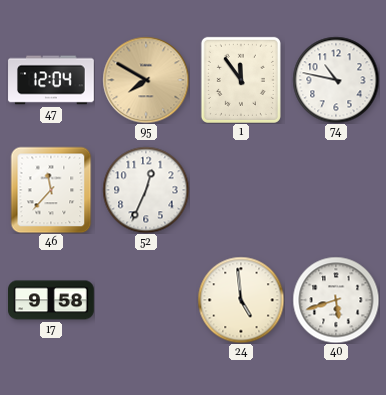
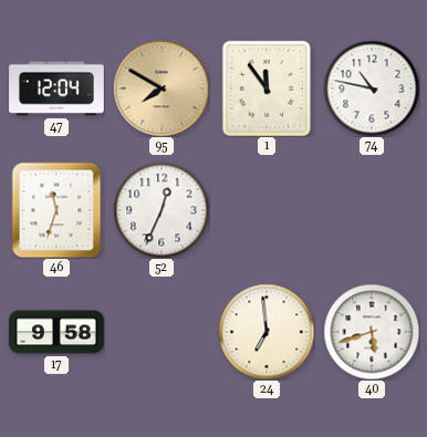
46: 11:37 -> 11:33
24: 4:59 -> 6:59
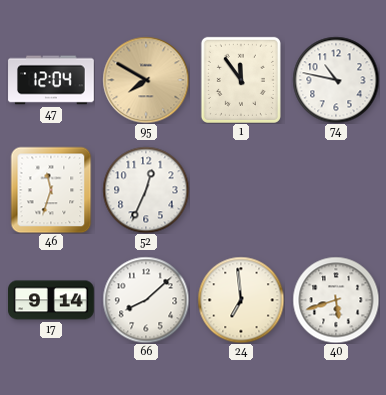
17: 9:58 -> 9:14
66: none -> 8:08
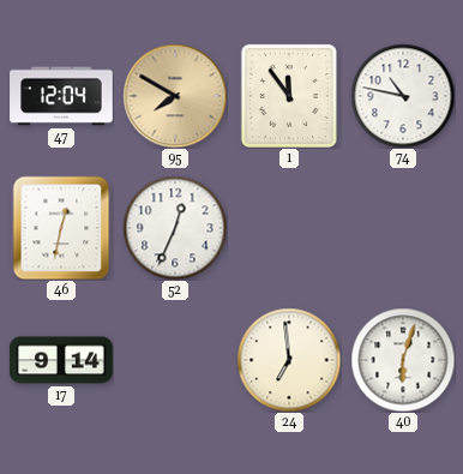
46: 11:33 -> 12:32
66: 8:08 -> none
40: 5:42 -> 6:03
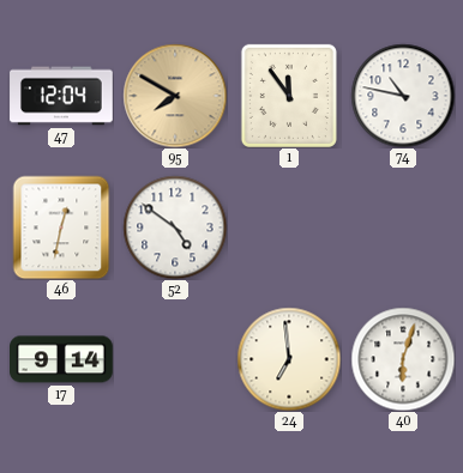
52: 12:34 -> 4:51
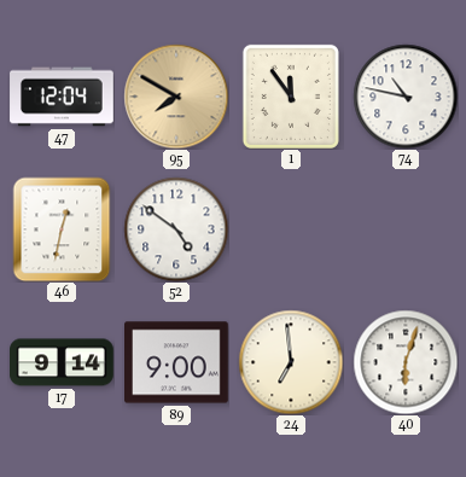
89: none -> 9:00
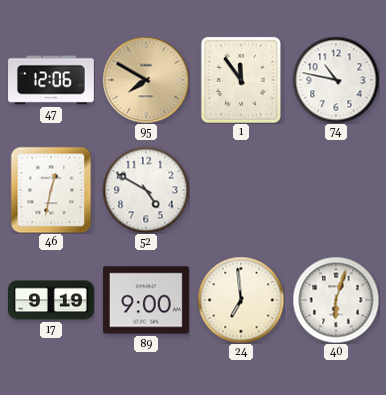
47: 12:04 -> 12:06
52: 4:51 -> 4:50
17: 9:14 -> 9:19
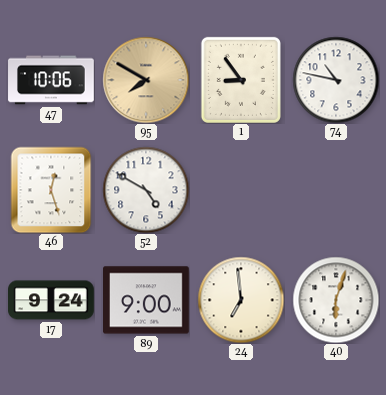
47: 12:06 -> 10:06
1: 11:54 -> 8:54
46: 12:32 -> 12:27
17: 9:19 -> 9:24
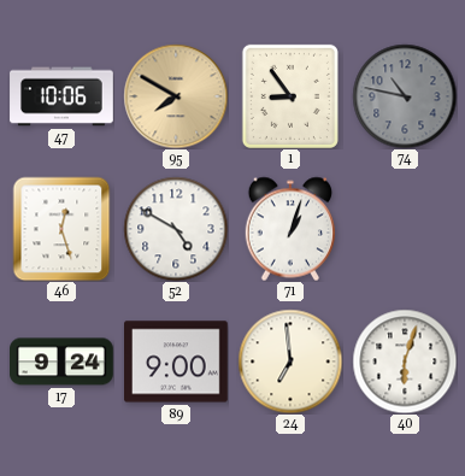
74 dial: white -> grey
71: none -> 1:03
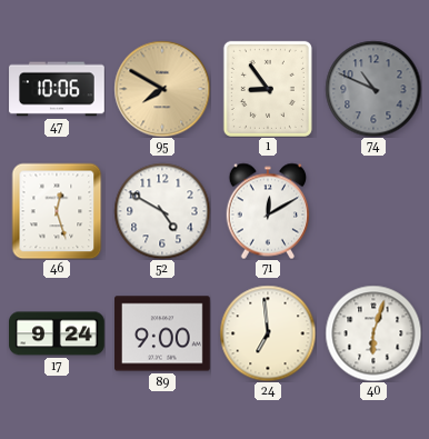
74: 10:47 -> 10:49
71: 1:03 -> 12:10
